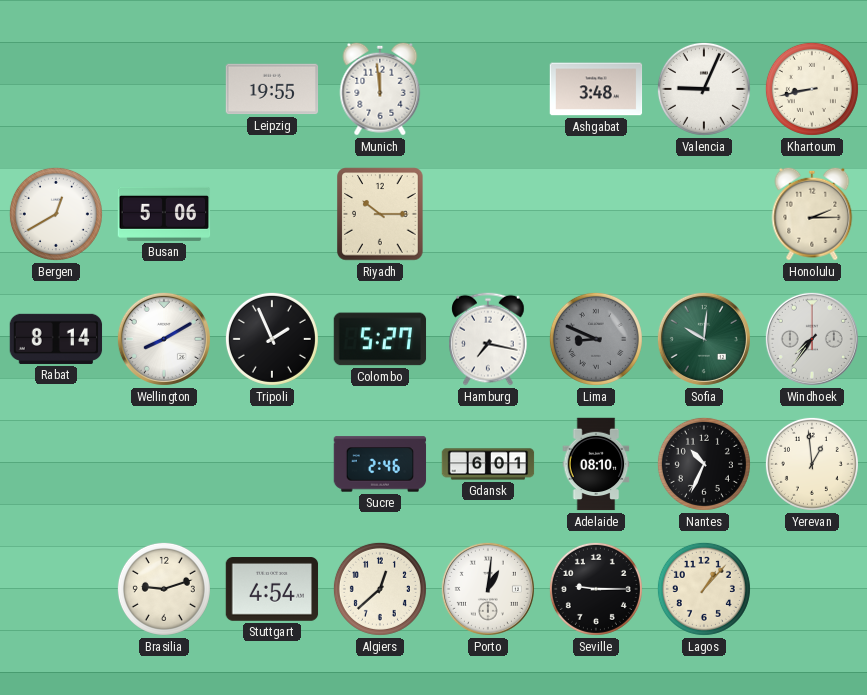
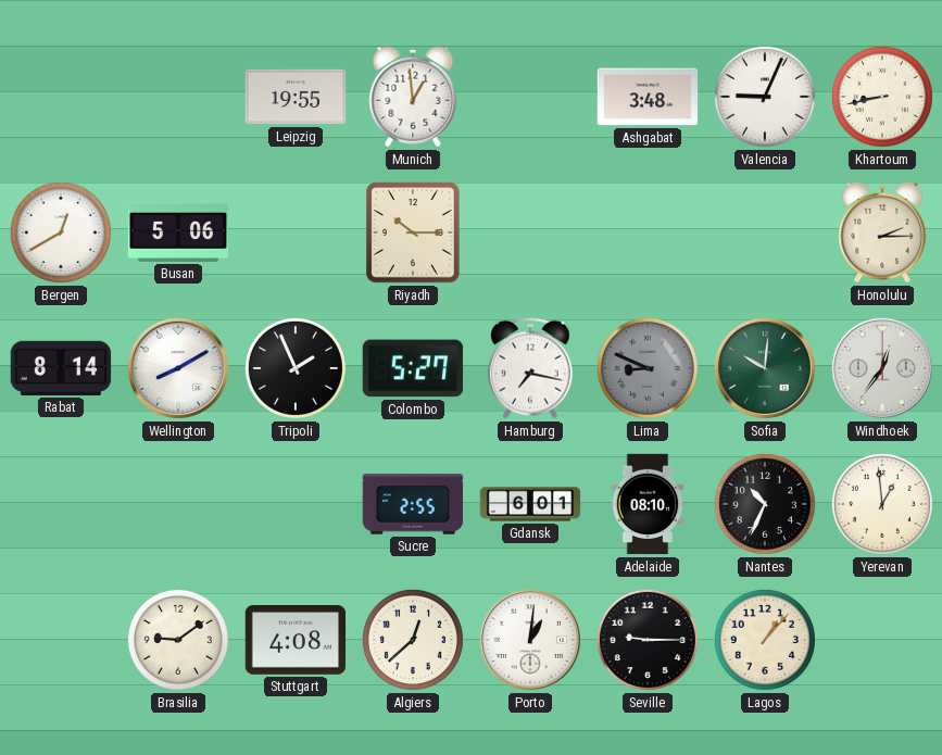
Munich: 11:59 -> 12:59
Windhoek: 7:36 -> 12:36
Sucre: 2:46 -> 2:55
Brasilia: 9:12 -> 9:09
Stuttgart: 4:54 -> 4:08
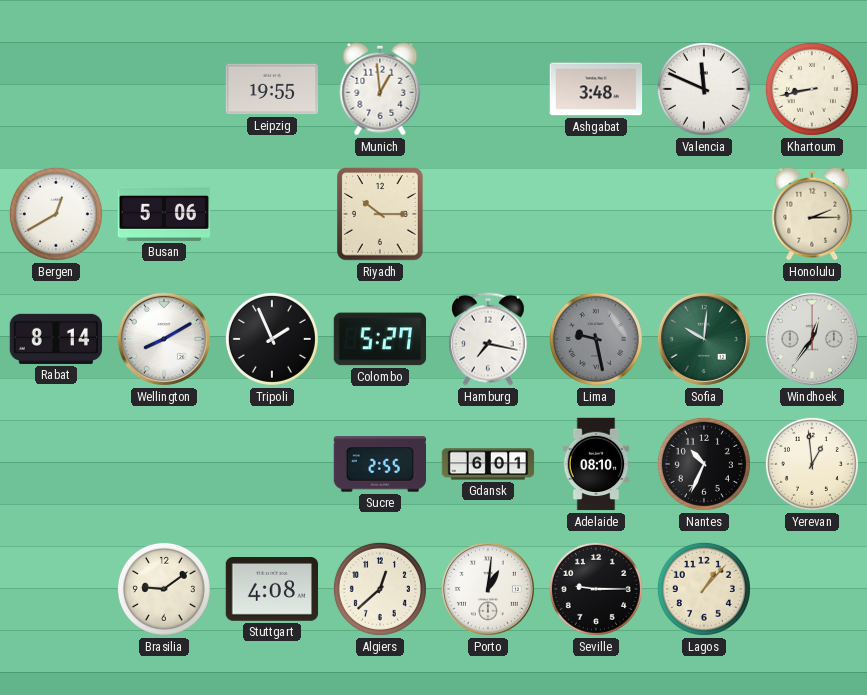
Valencia: 9:04 -> 11:49
Lima: 8:49 -> 9:28
